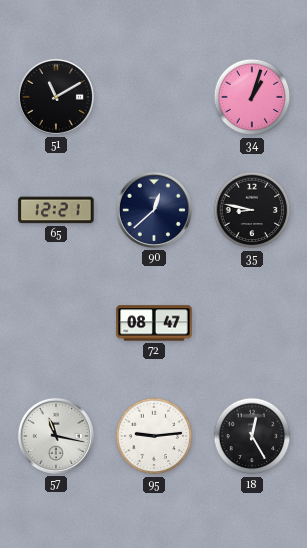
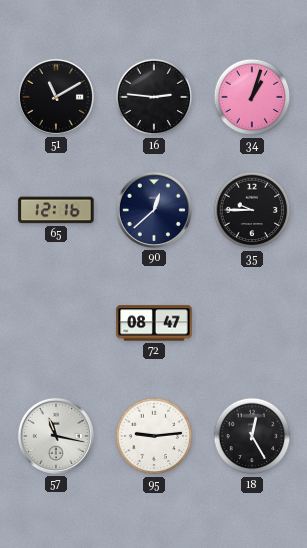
16: none -> 2:46
65: 12:21 -> 12:16
35: 8:47 -> 9:45
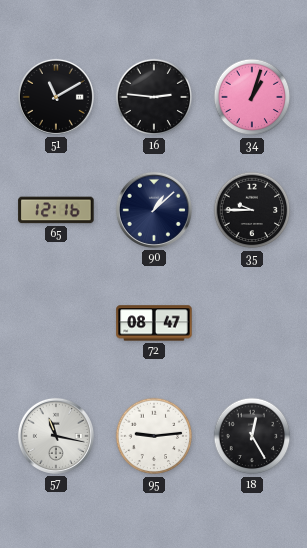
90: 12:38 -> 1:08
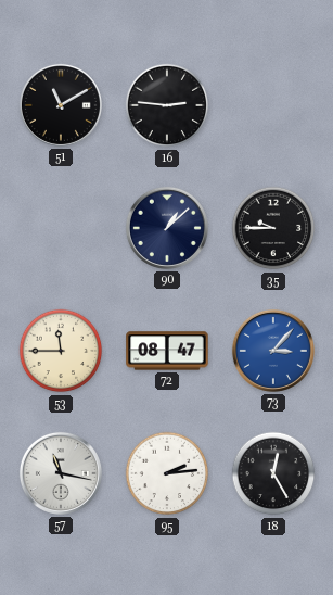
34: 1:03 -> none
65: 12:16 -> none
53: none -> 11:45
73: none -> 3:07
95: 9:14 -> 2:14
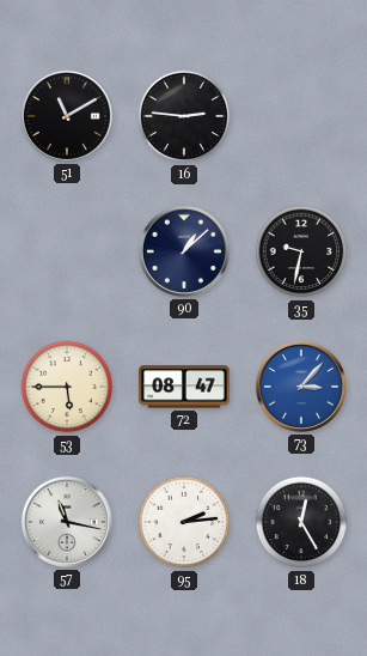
35: 9:45 -> 9:32
53: 11:45 -> 5:45
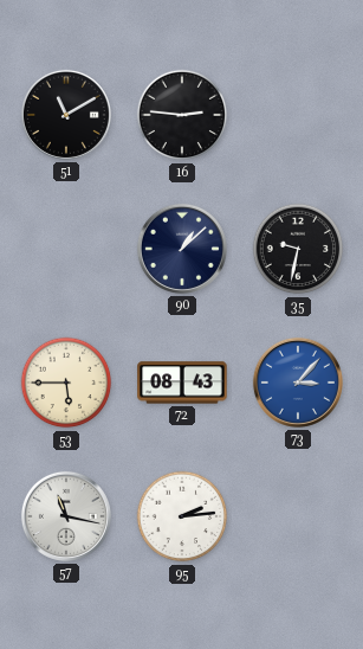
72: 08:47 -> 08:43
18: 12:25 -> none
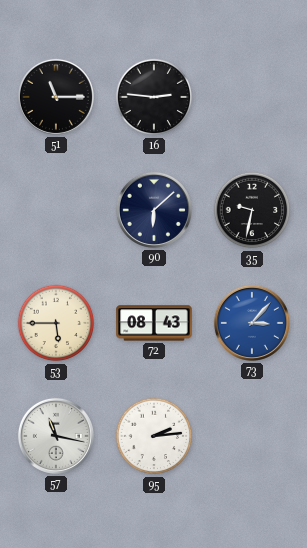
51: 11:10 -> 11:15
90: 1:08 -> 6:08
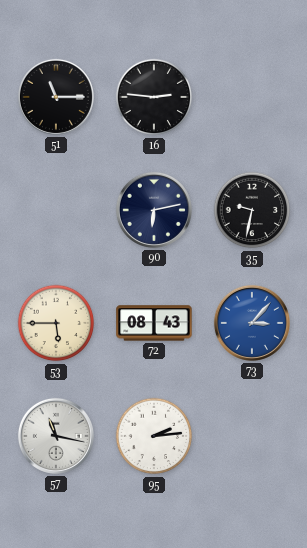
90: 6:08 -> 6:13
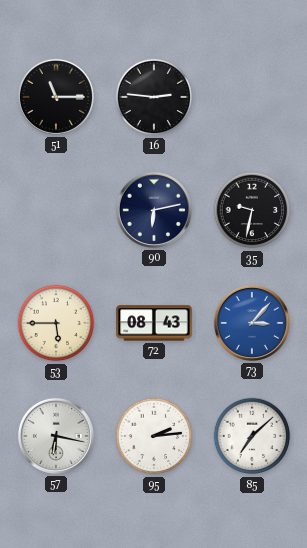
57: 11:17 -> 6:17
85: none -> 7:08
